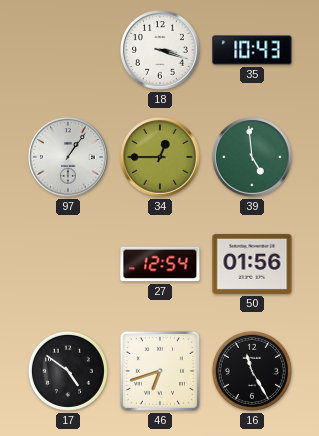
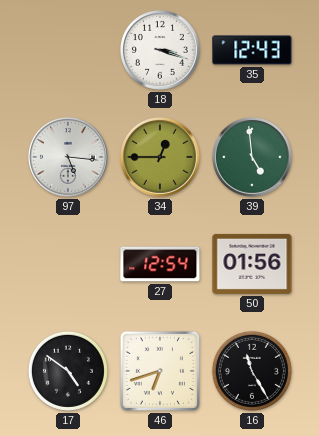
35: 10:43 -> 12:43
97: 1:06 -> 5:16
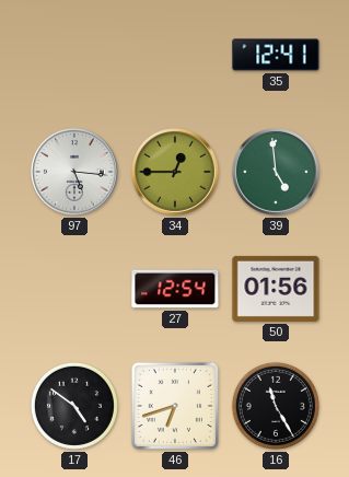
18: 3:18 -> none
35: 12:43 -> 12:41
